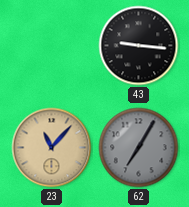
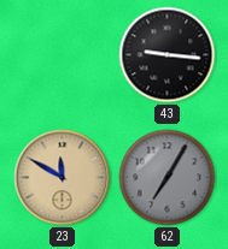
23: 11:07 -> 11:50
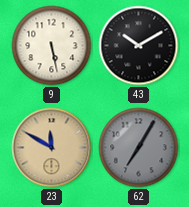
9: none -> 5:28
43: 9:16 -> 10:10
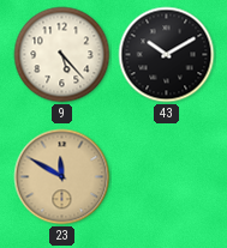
9: 5:28 -> 5:23
62: 7:05 -> none
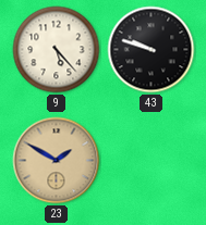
43: 10:10 -> 9:48
23: 11:50 -> 1:50
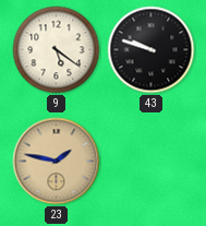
9: 5:23 -> 5:21
23: 1:50 -> 1:47
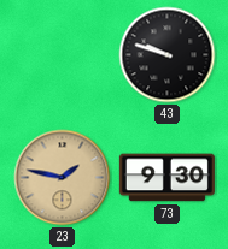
9: 5:21 -> none
73: none -> 9:30
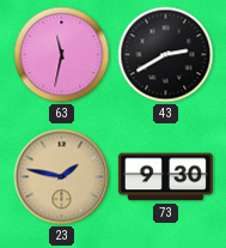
63: none -> 11:32
43: 9:48 -> 2:40
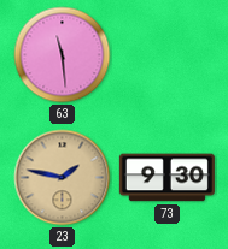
63: 11:32 -> 11:29
43: 2:40 -> none
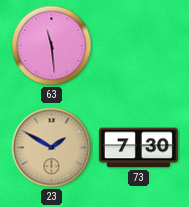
23: 1:47 -> 1:50
73: 9:30 -> 7:30
